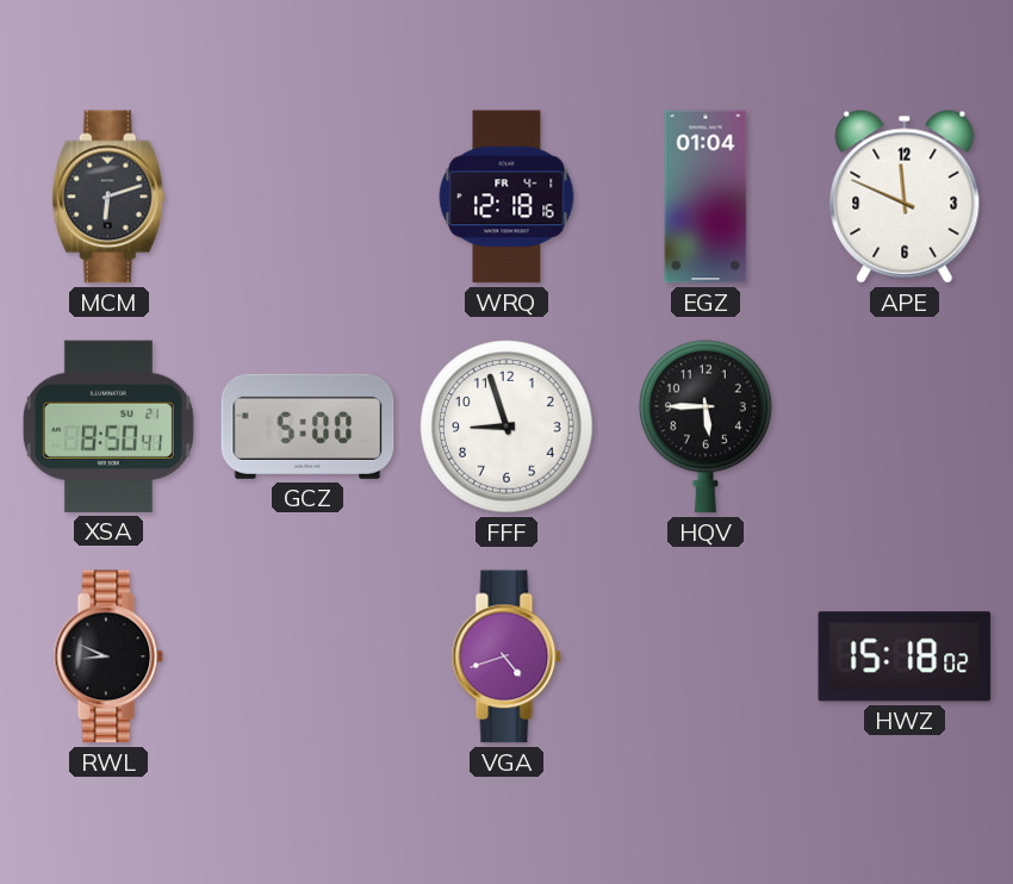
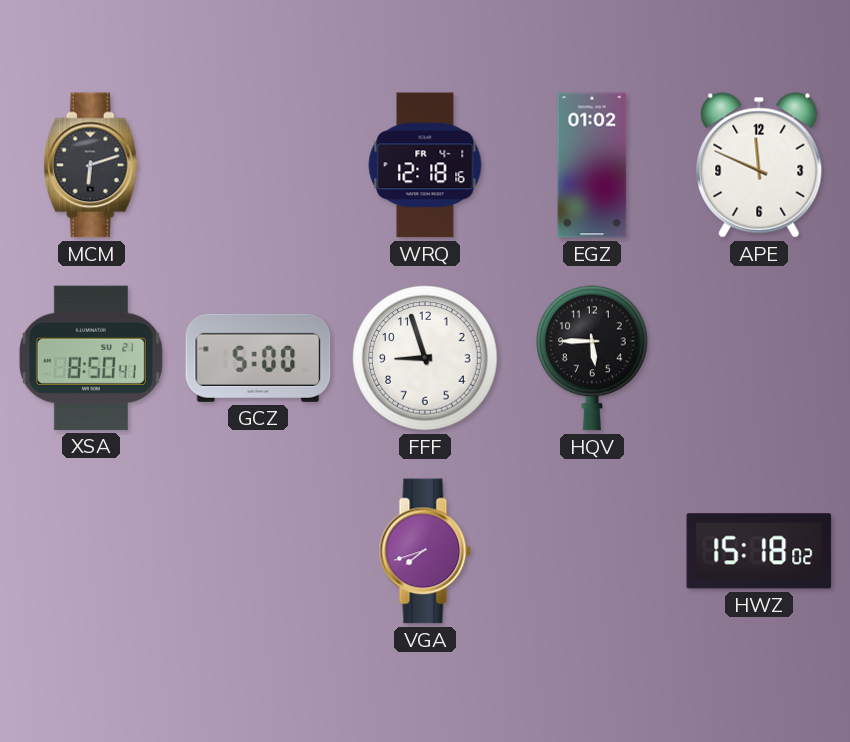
EGZ: 01:04 -> 01:02
RWL: 8:49 -> none
VGA: 4:42 -> 7:42
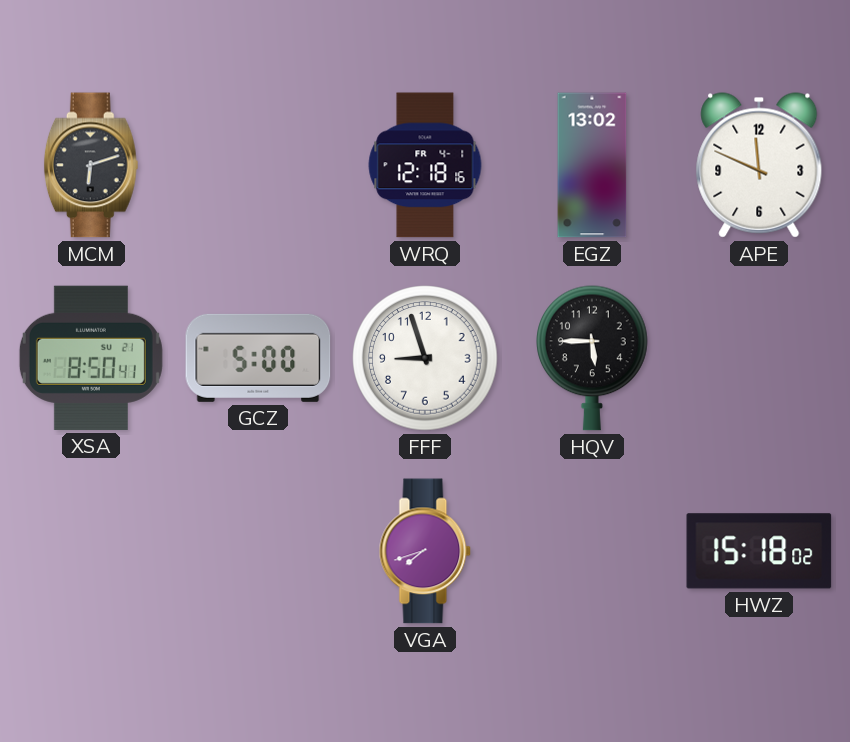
EGZ: 01:02 -> 13:02
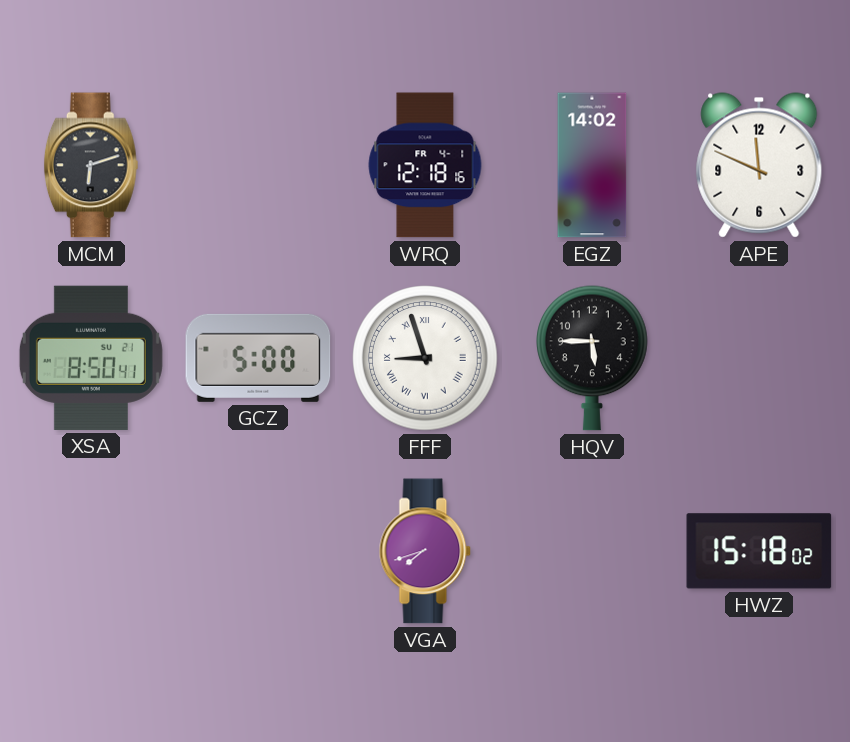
EGZ: 13:02 -> 14:02
FFF numerals: Arabic -> Roman
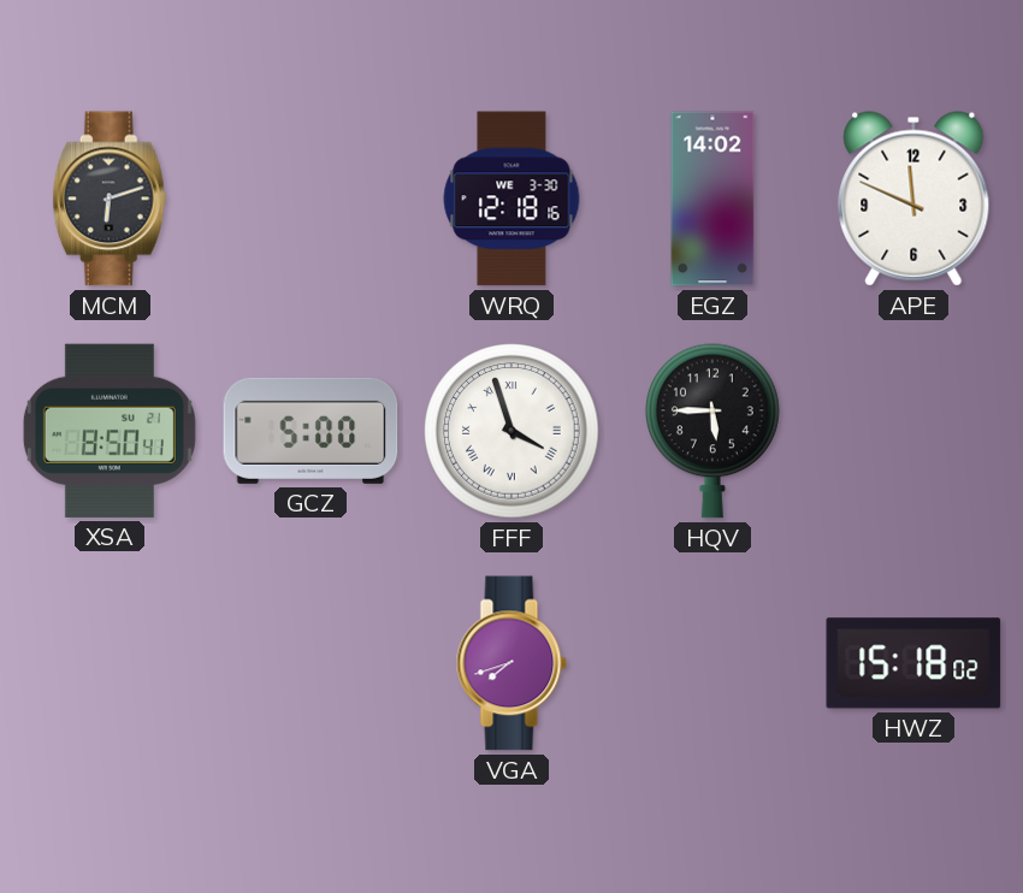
WRQ date: FR 4-1 -> WE 3-30
FFF: 8:57 -> 3:57
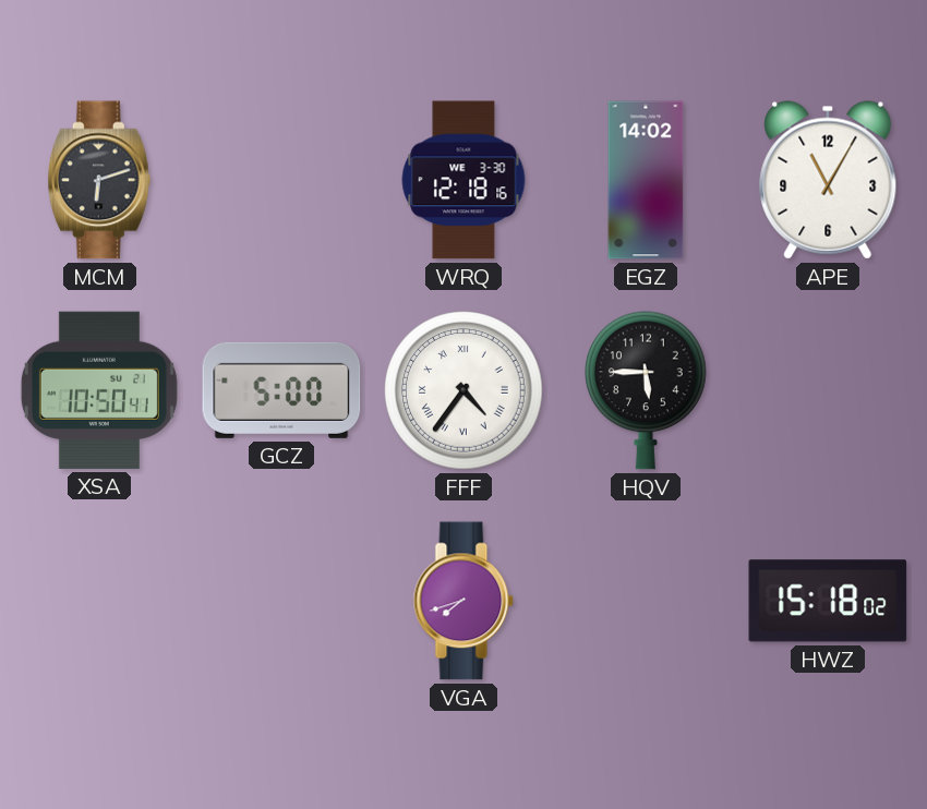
APE: 11:49 -> 11:05
XSA: 8:50 -> 10:50
FFF: 3:57 -> 4:36
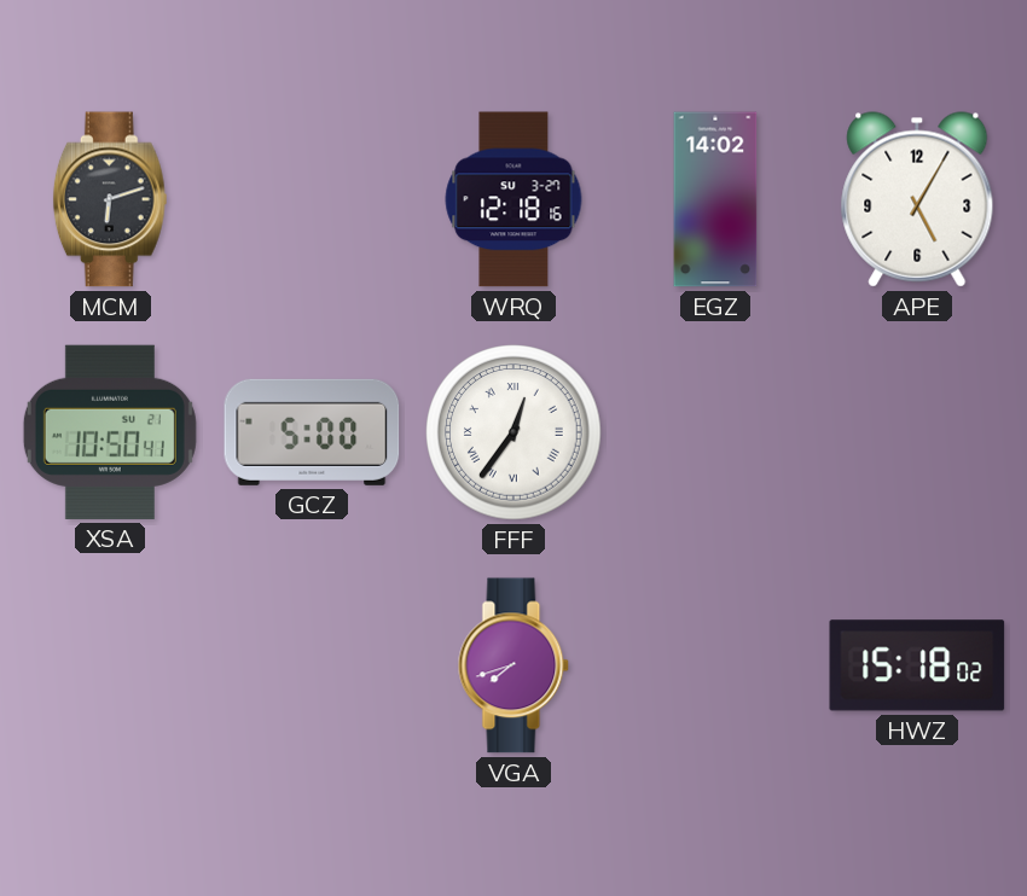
WRQ date: WE 3-30 -> SU 3-27
APE: 11:05 -> 5:05
FFF: 4:36 -> 12:36
HQV: 5:45 -> none
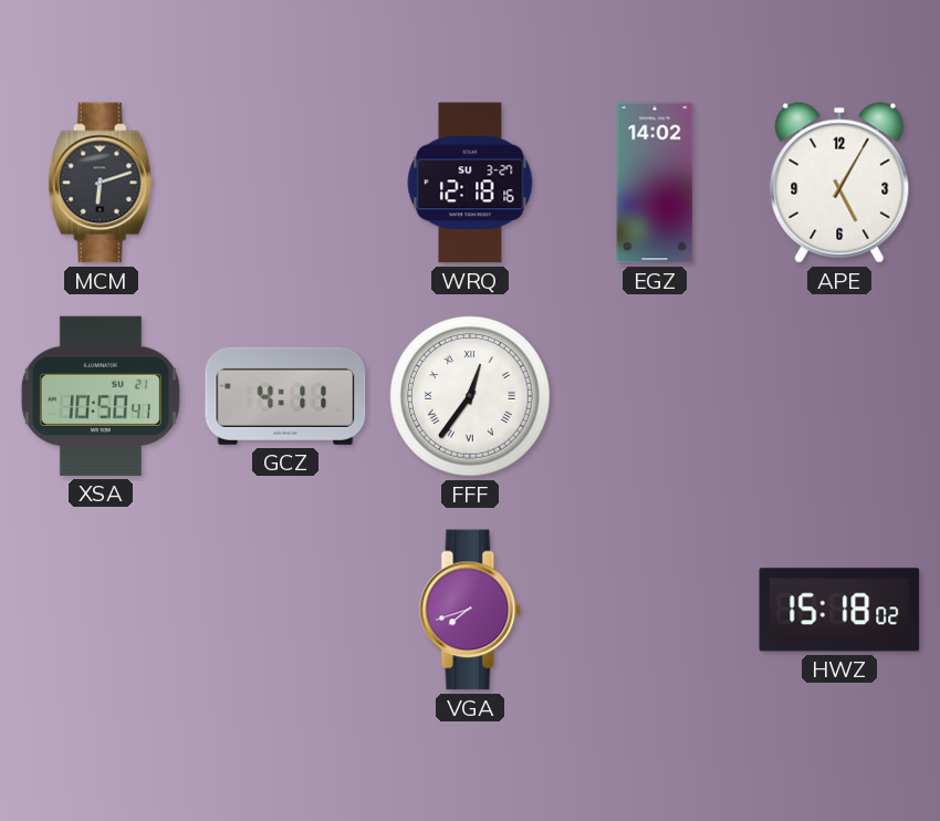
GCZ: 5:00 -> 4:11
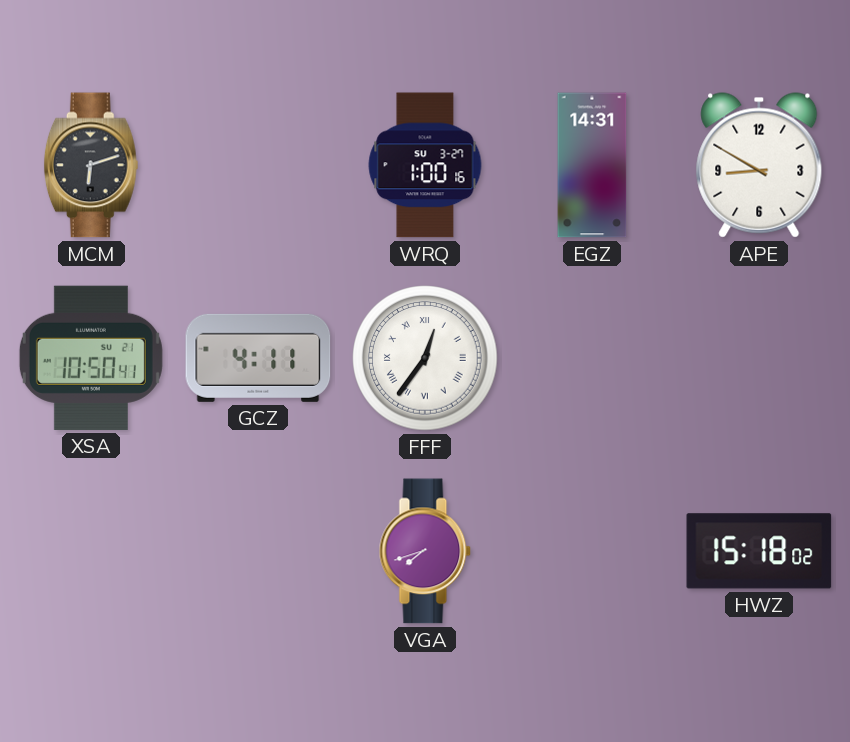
WRQ: 12:18 -> 1:00
EGZ: 14:02 -> 14:31
APE: 5:05 -> 8:50
